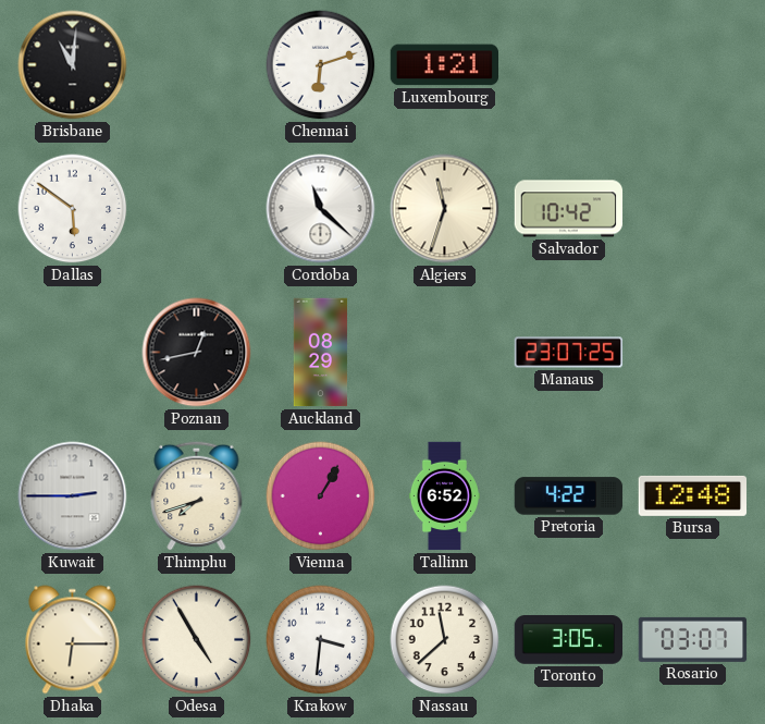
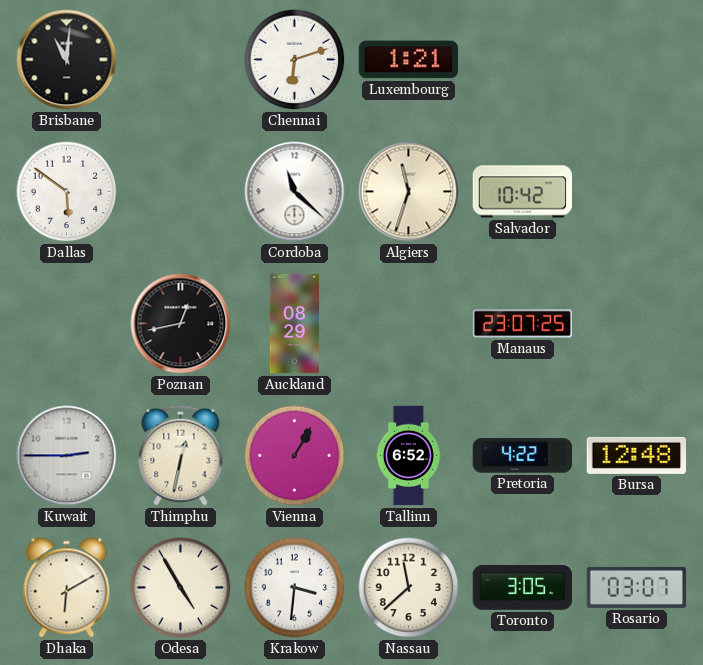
Thimphu: 7:42 -> 12:32
Dhaka: 6:15 -> 6:10
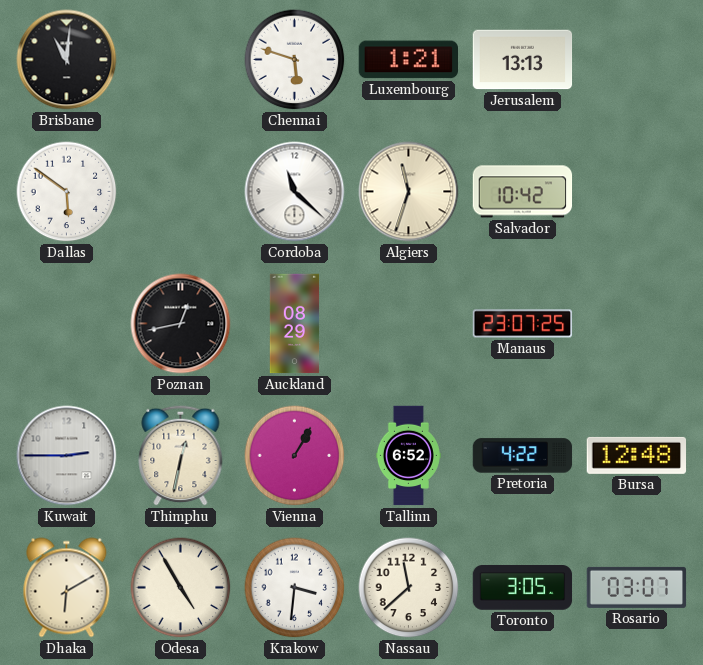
Chennai: 6:12 -> 5:48
Jerusalem: none -> 13:13
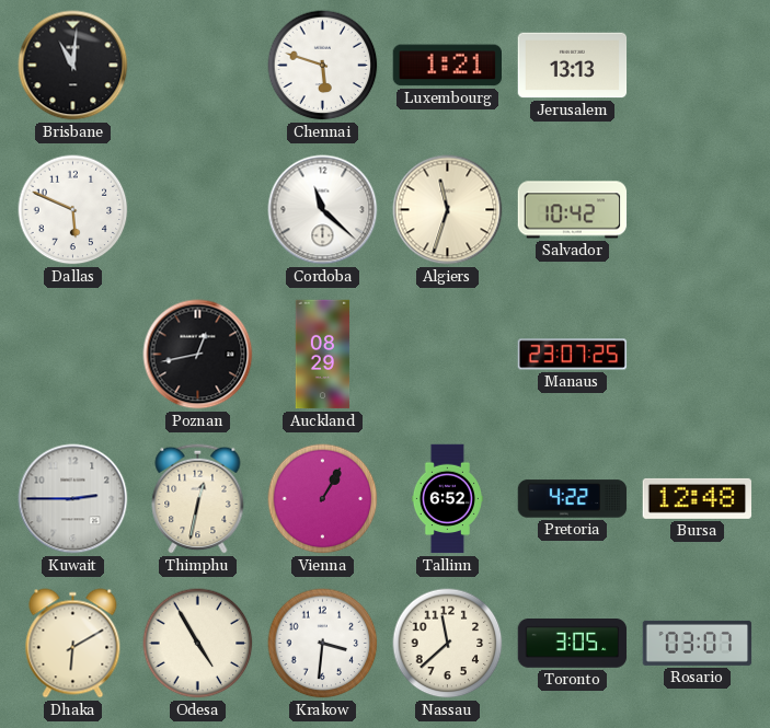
Dallas: 5:51 -> 5:49
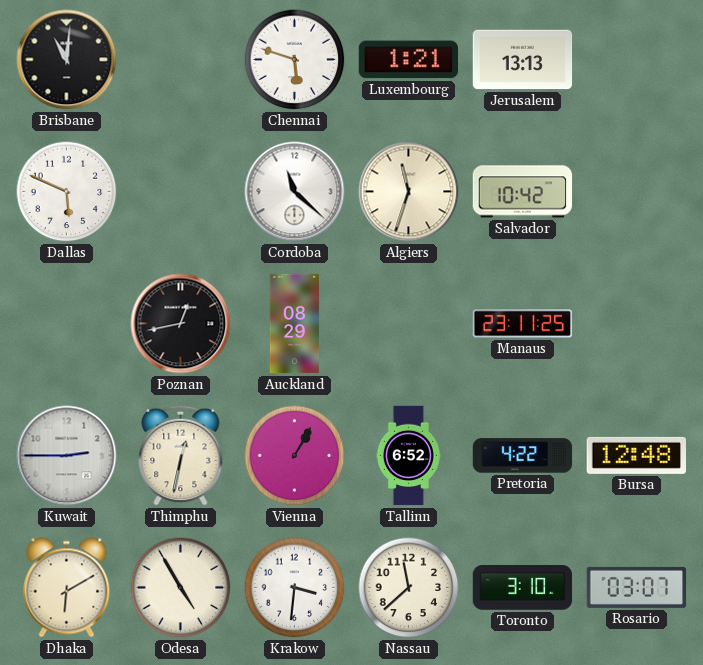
Manaus: 23:07 -> 23:11
Toronto: 3:05 -> 3:10
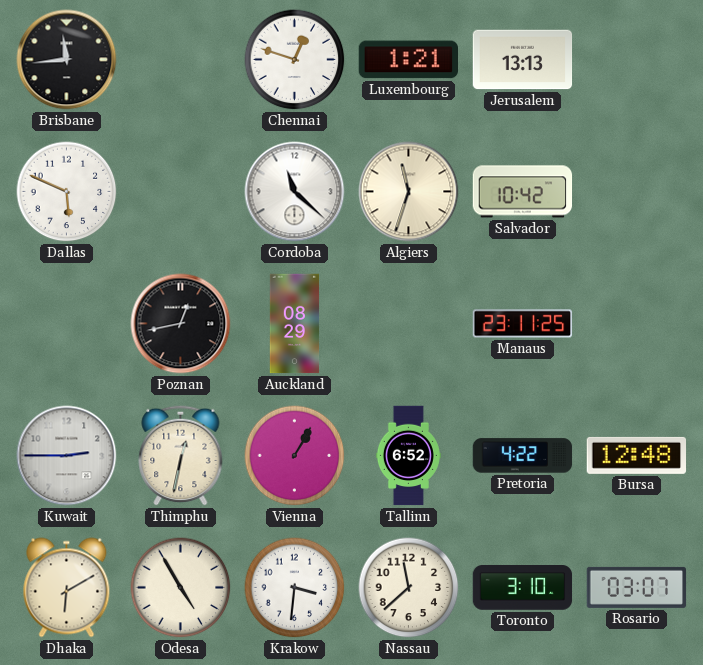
Brisbane: 11:01 -> 11:44
Chennai: 5:48 -> 12:48
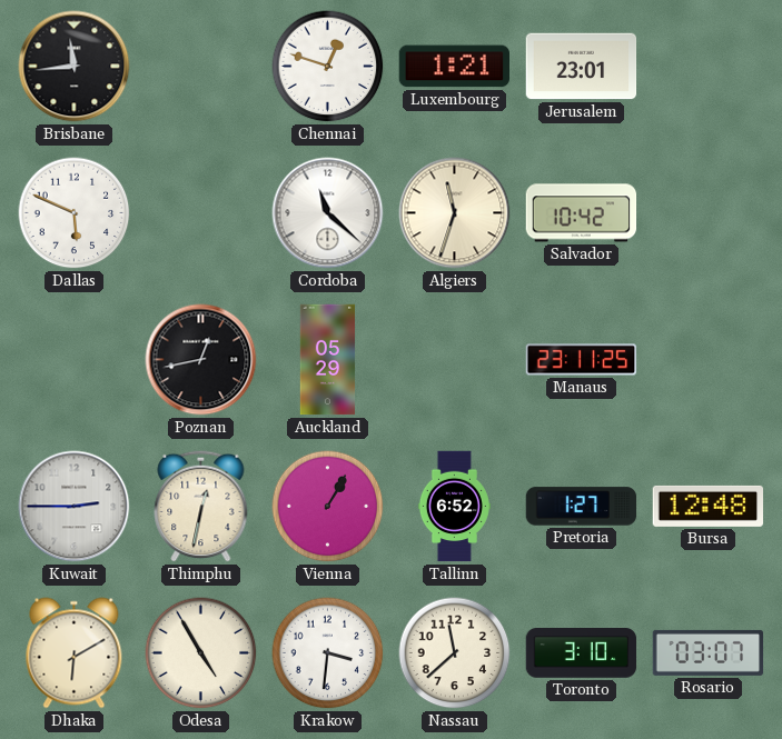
Jerusalem: 13:13 -> 23:01
Auckland: 08:29 -> 05:29
Pretoria: 4:22 -> 1:27
